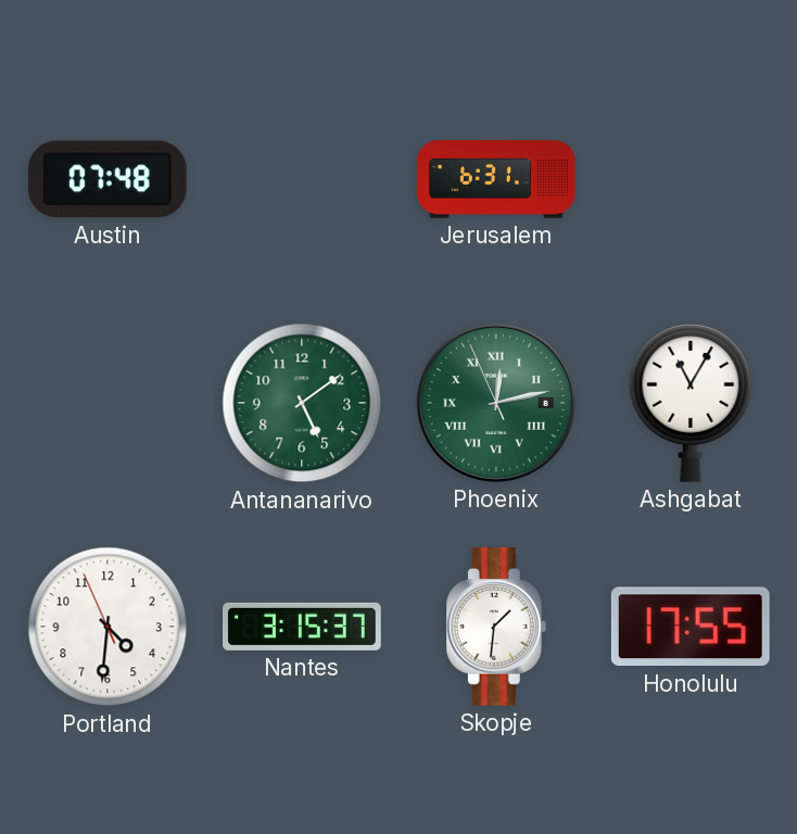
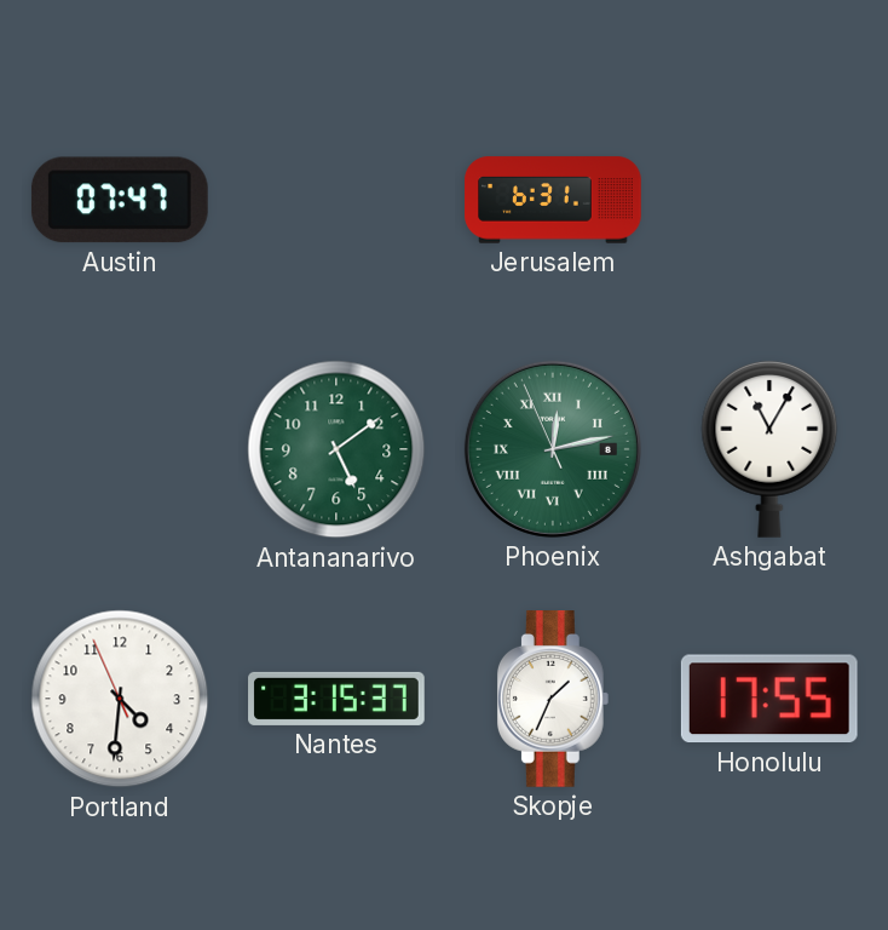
Austin: 07:48 -> 07:47
Skopje: 1:31 -> 1:34
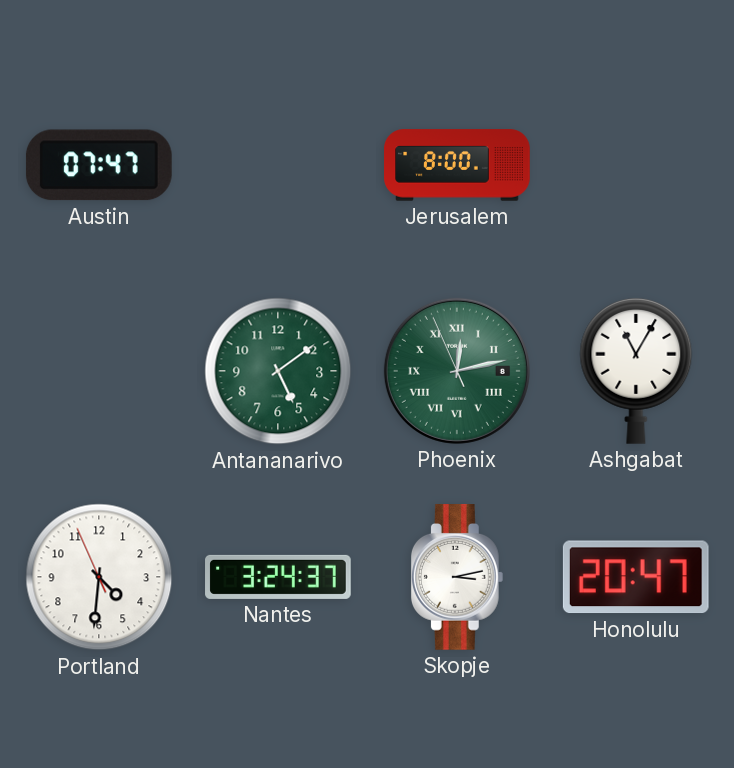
Jerusalem: 6:31 -> 8:00
Nantes: 3:15 -> 3:24
Skopje: 1:34 -> 3:13
Honolulu: 17:55 -> 20:47
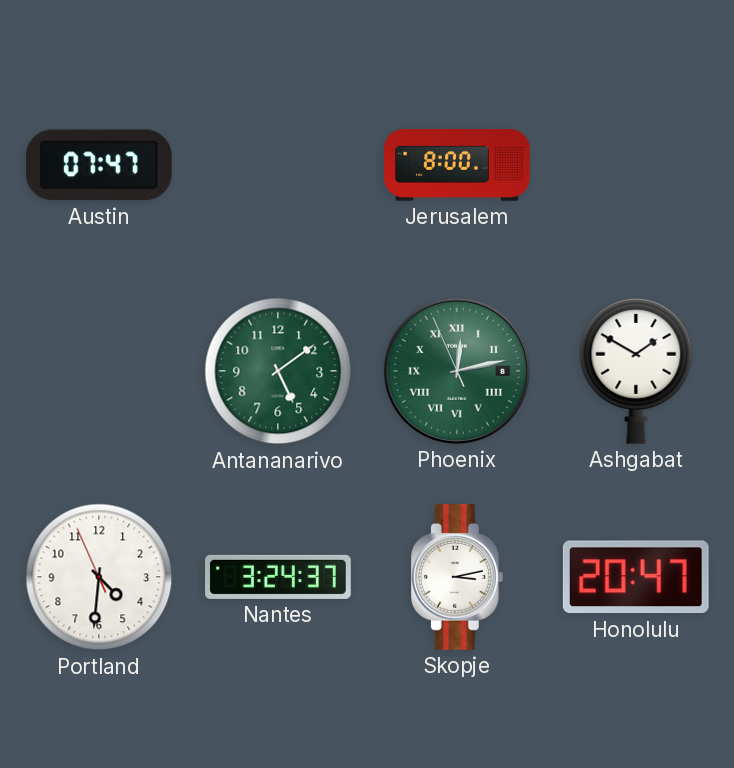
Ashgabat: 11:05 -> 1:50
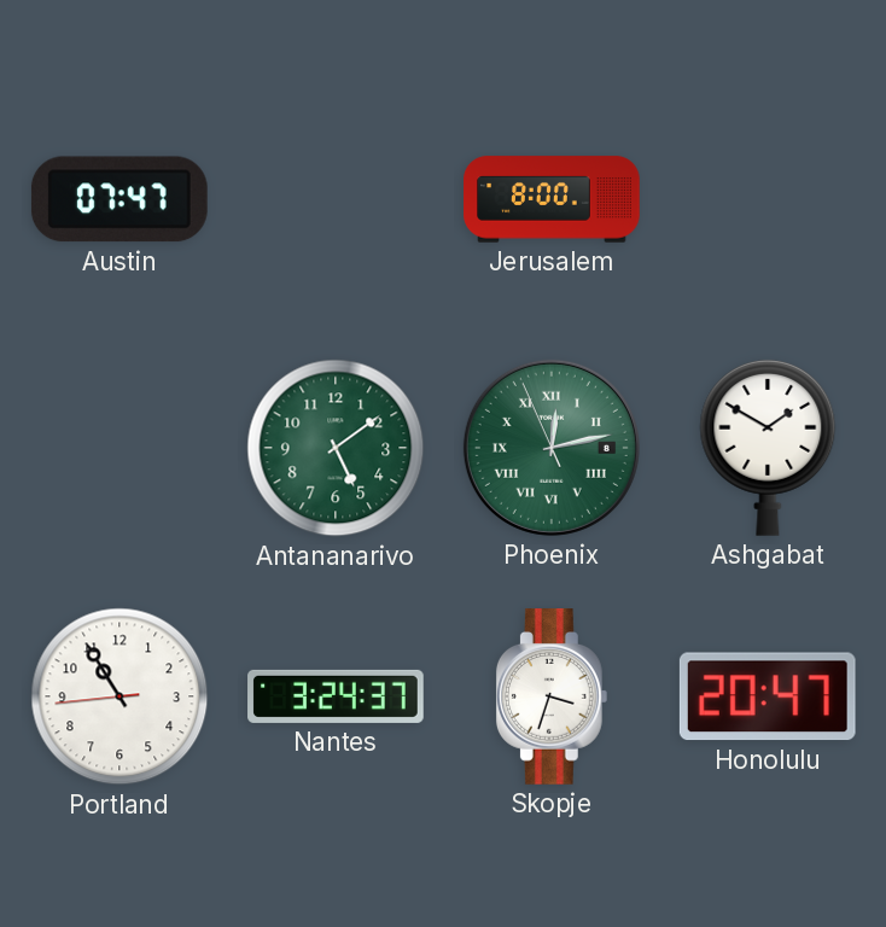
Portland: 4:30 -> 10:54
Skopje: 3:13 -> 3:33
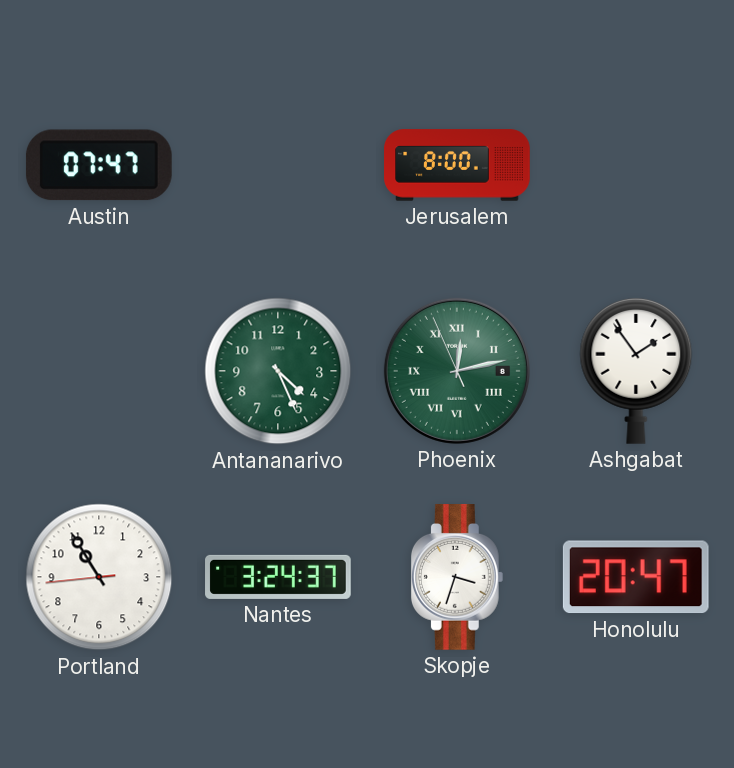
Antananarivo: 5:09 -> 4:26
Ashgabat: 1:50 -> 1:54
